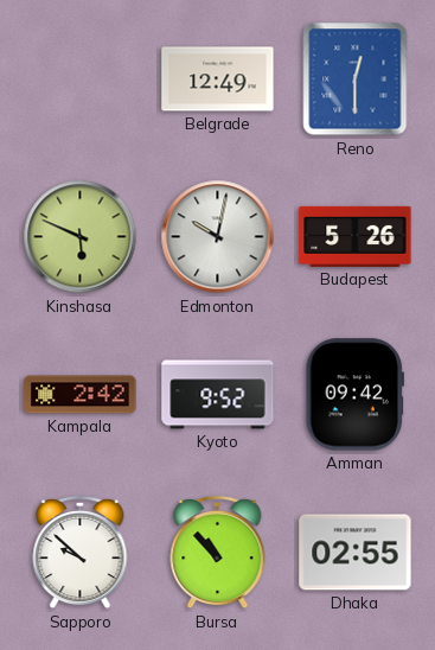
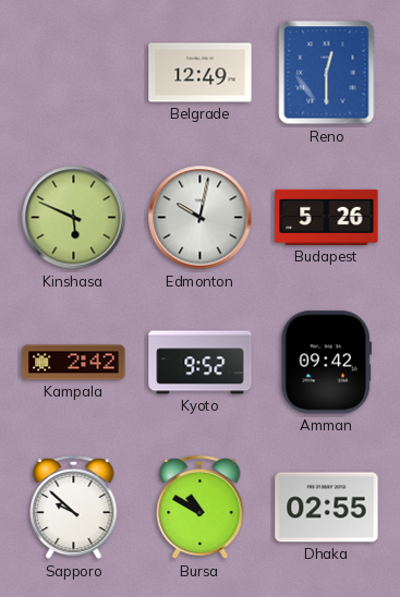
Bursa: 10:53 -> 10:50
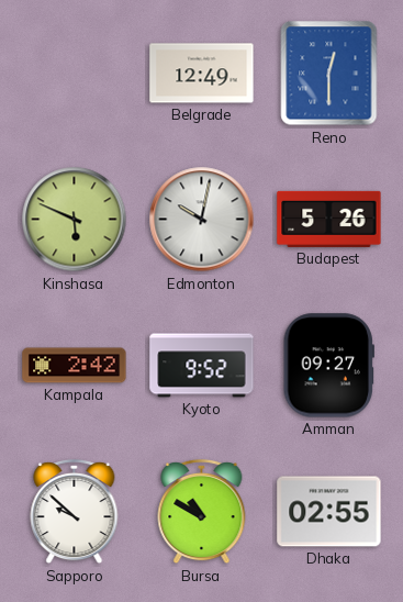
Amman: 09:42 -> 09:27
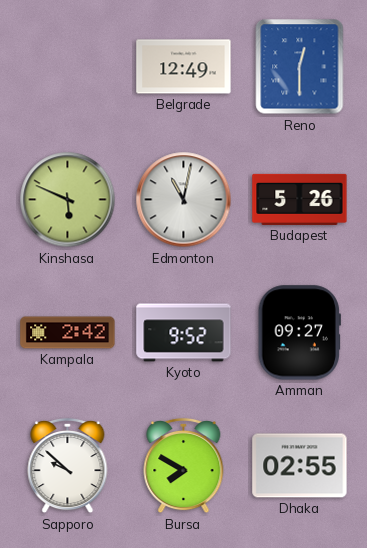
Edmonton: 10:02 -> 11:02
Bursa: 10:50 -> 7:50
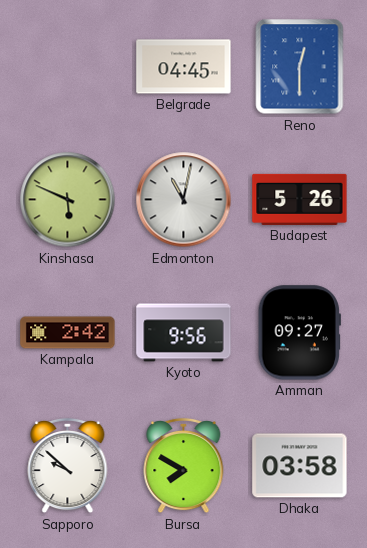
Belgrade: 12:49 -> 04:45
Kyoto: 9:52 -> 9:56
Dhaka: 02:55 -> 03:58
